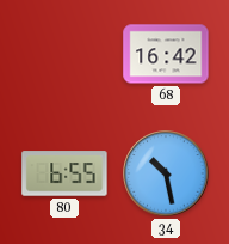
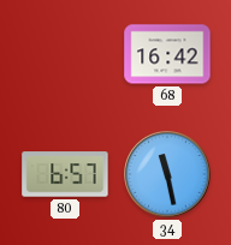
80: 6:55 -> 6:57
34: 10:28 -> 11:28
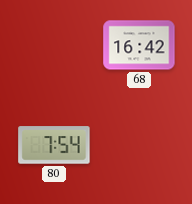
80: 6:57 -> 7:54
34: 11:28 -> none
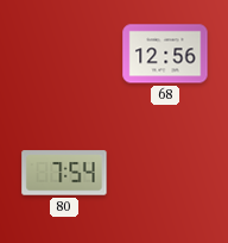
68: 16:42 -> 12:56
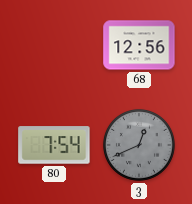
3: none -> 12:41
